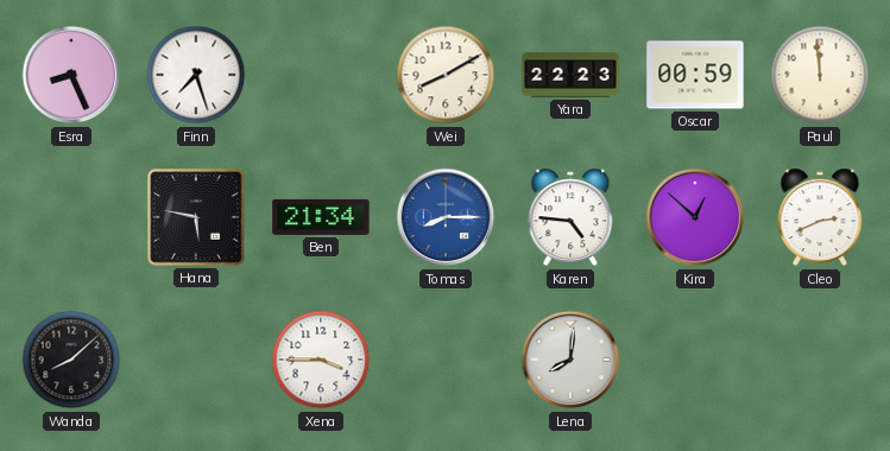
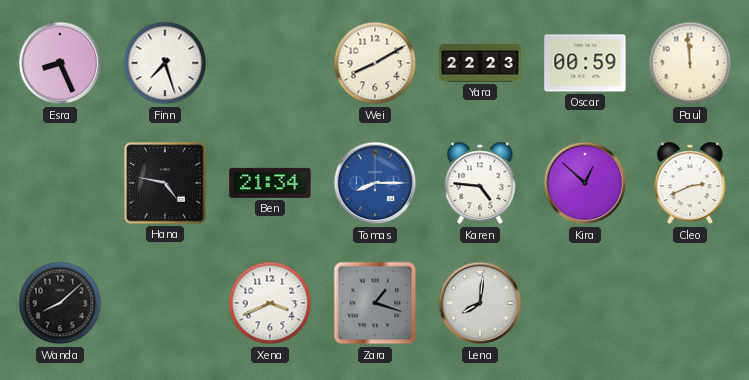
Hana: 5:47 -> 4:47
Xena: 3:45 -> 3:41
Zara: none -> 1:18
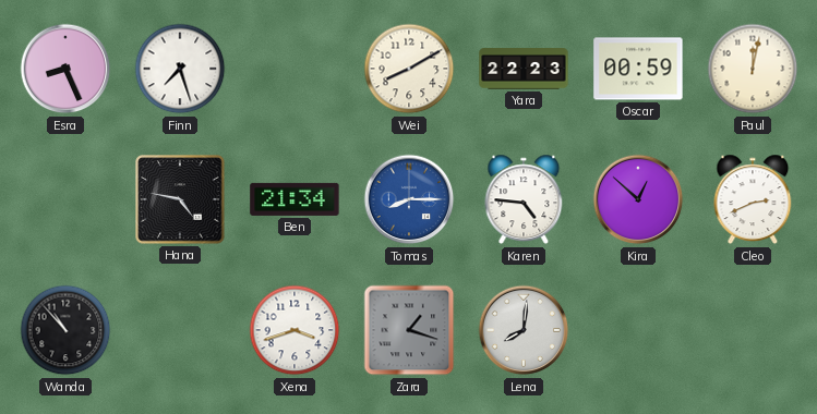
Paul: 11:59 -> 12:02
Wanda: 8:08 -> 10:53
Xena: 3:41 -> 3:42
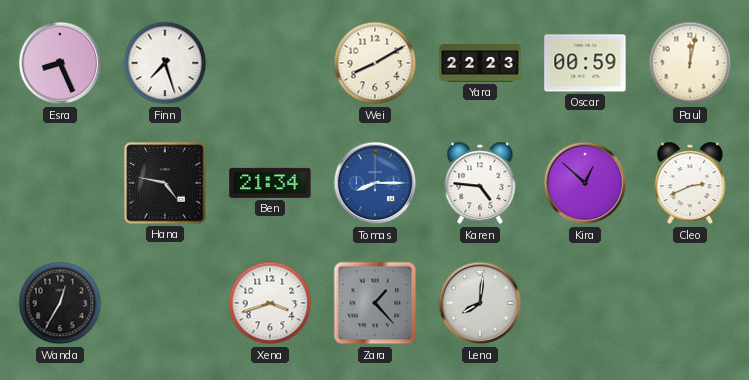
Wanda: 10:53 -> 12:35
Zara: 1:18 -> 1:23
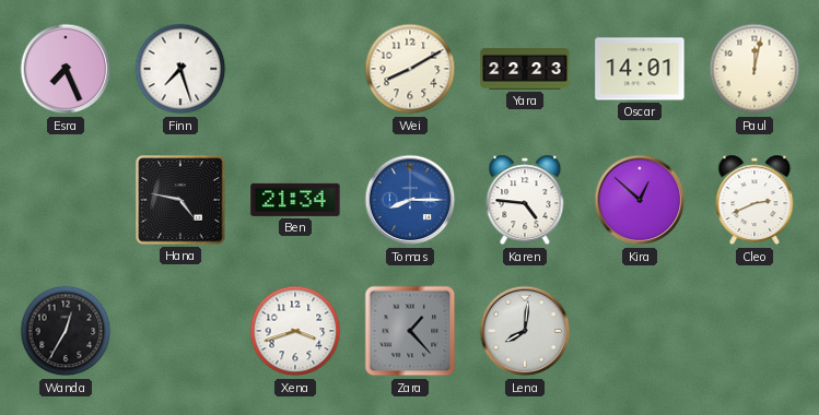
Esra: 8:26 -> 7:26
Oscar: 00:59 -> 14:01
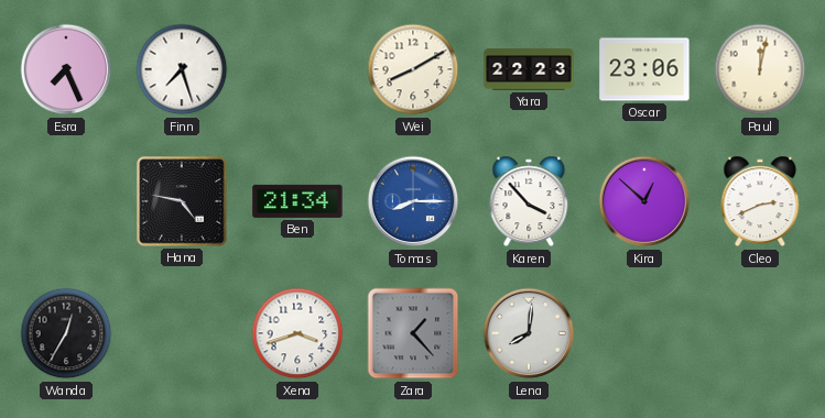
Oscar: 14:01 -> 23:06
Karen: 4:46 -> 3:53
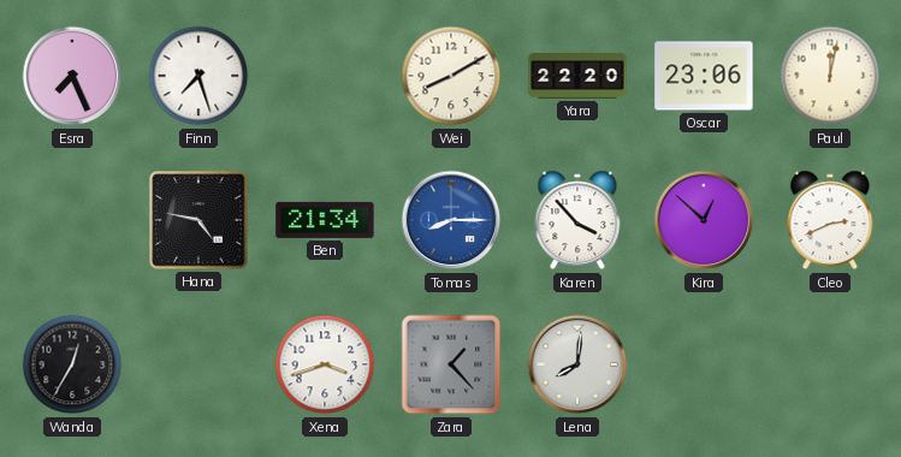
Yara: 22:23 -> 22:20
